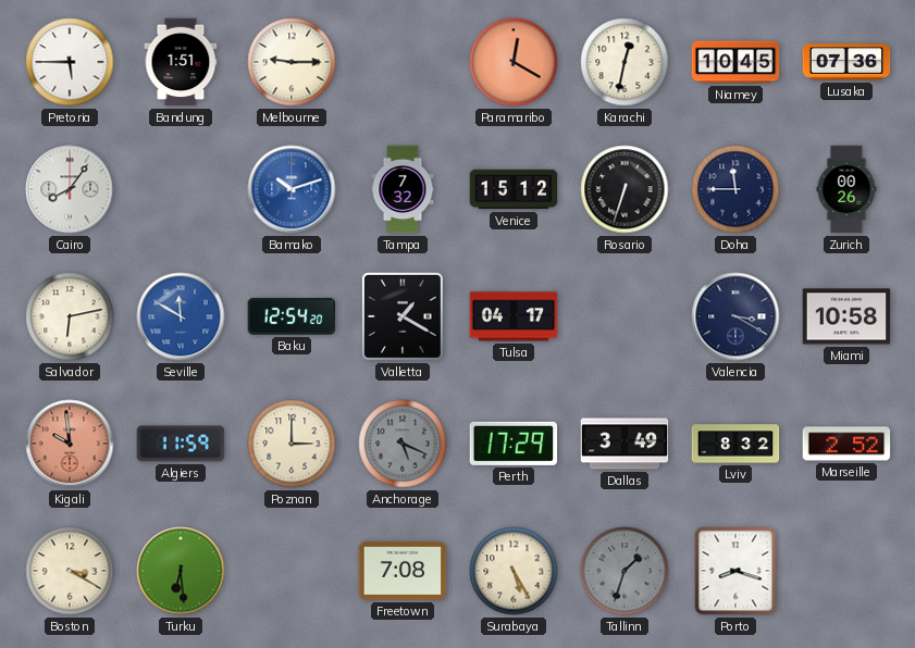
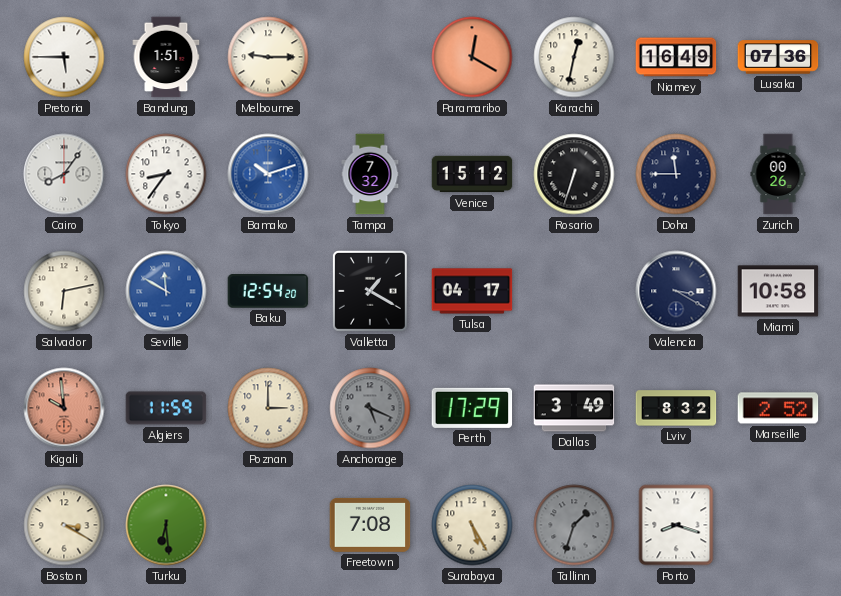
Niamey: 10:45 -> 16:49
Tokyo: none -> 8:36
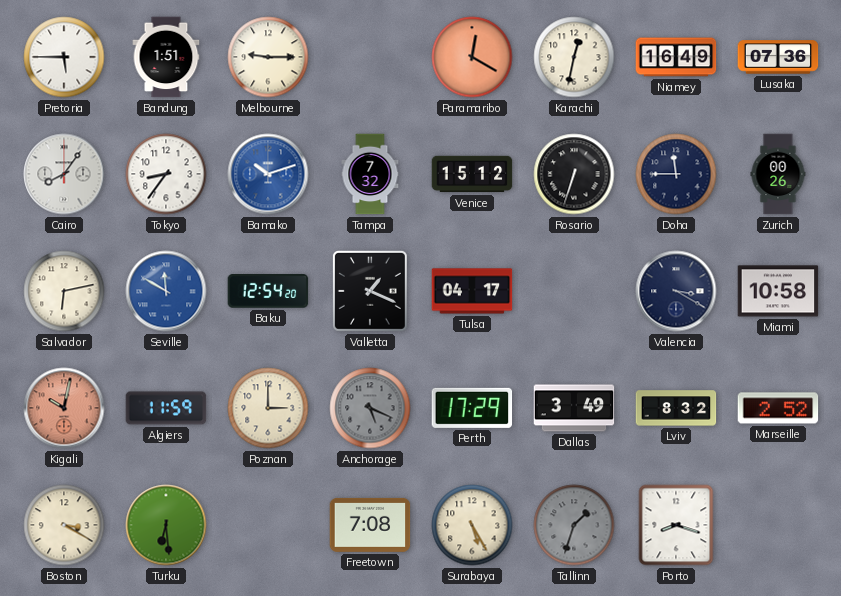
Valletta: 1:20 -> 1:19
Kigali: 9:59 -> 10:02
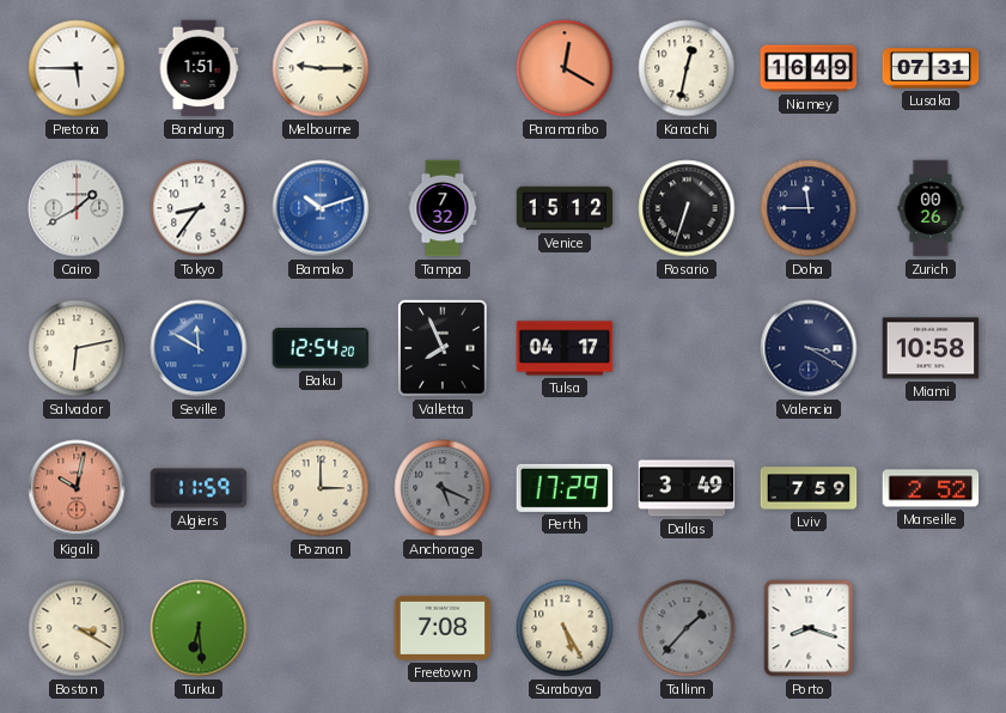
Lusaka: 07:36 -> 07:31
Cairo: 8:06 -> 1:40
Valletta: 1:19 -> 7:56
Lviv: 8:32 -> 7:59
Tallinn: 1:33 -> 1:37
